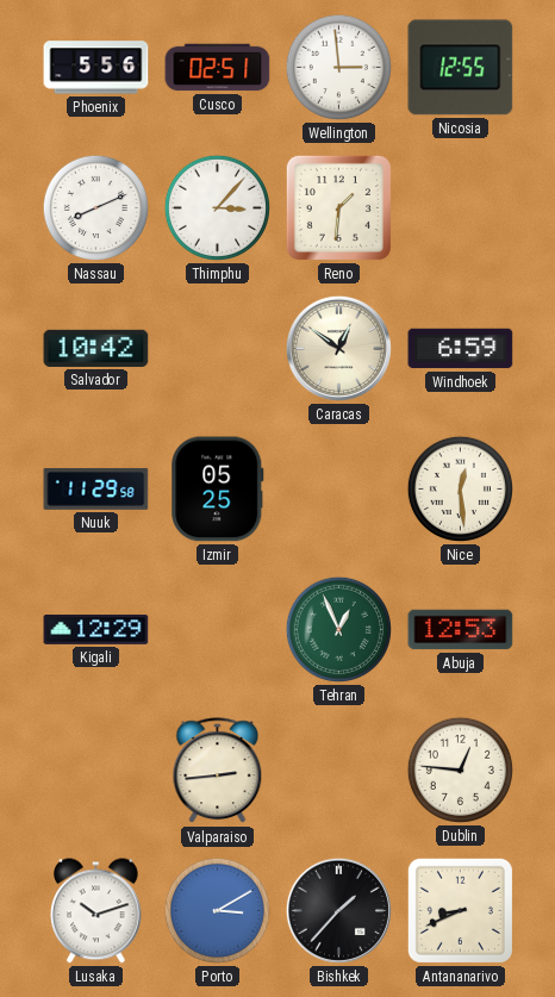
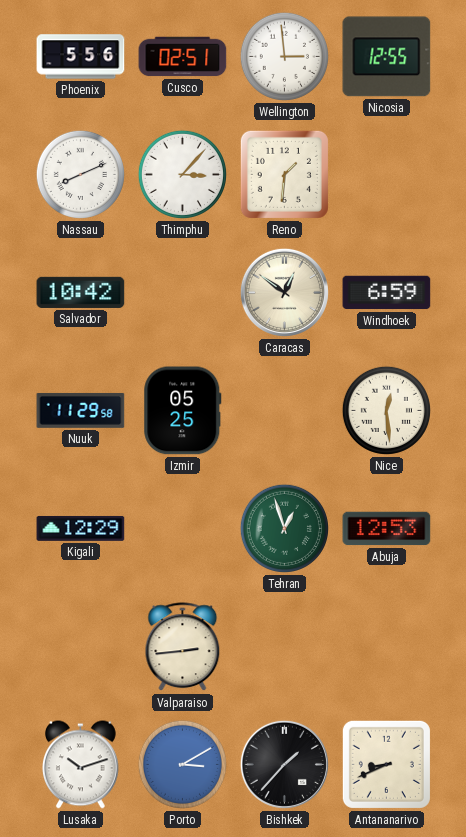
Tehran: 12:56 -> 12:57
Dublin: 12:46 -> none
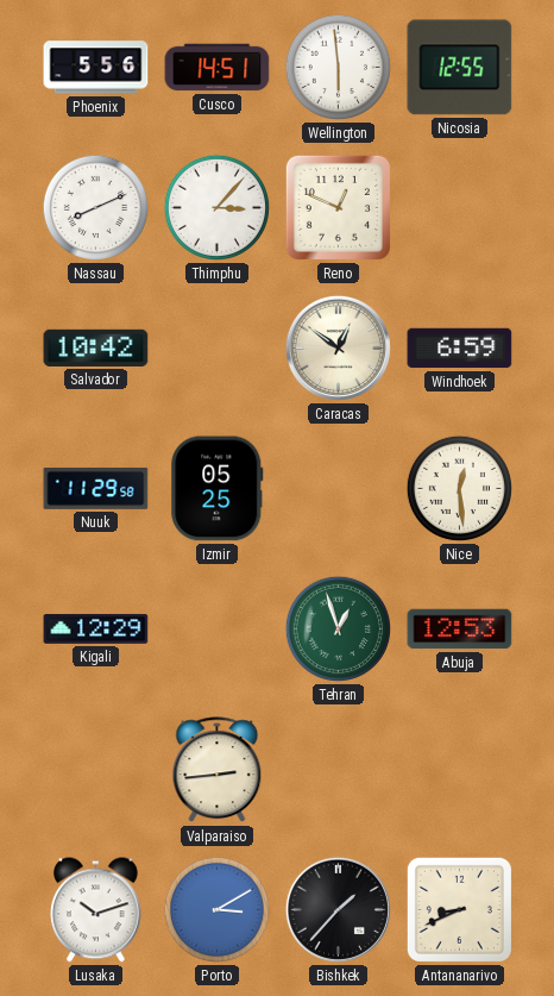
Cusco: 02:51 -> 14:51
Wellington: 2:59 -> 5:59
Reno: 1:31 -> 12:49
